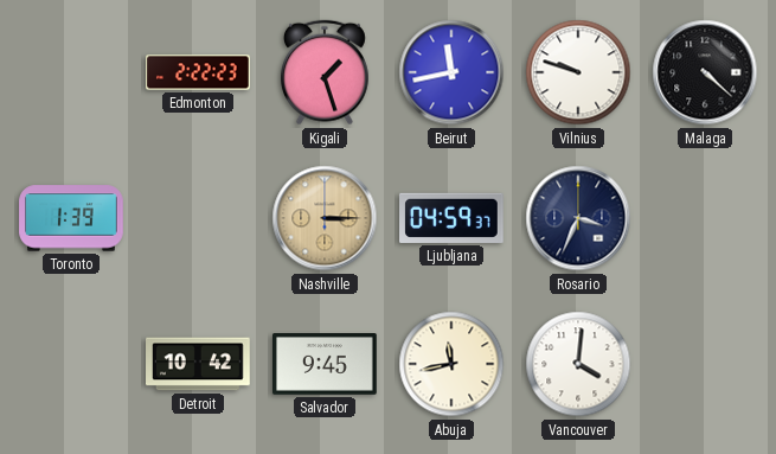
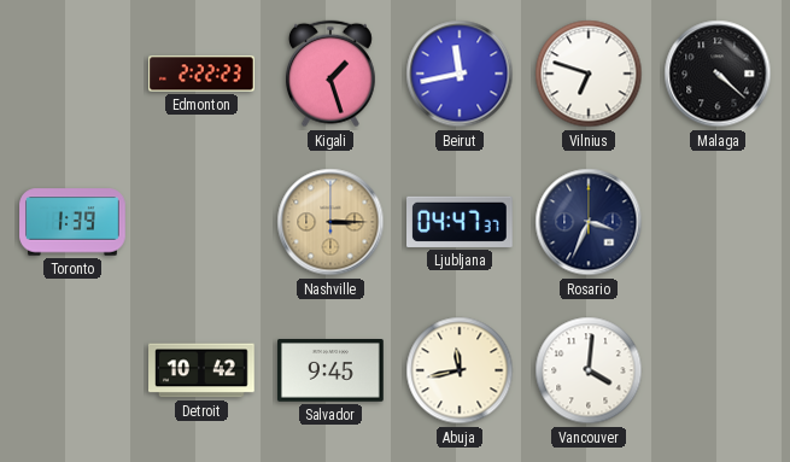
Vilnius: 9:48 -> 6:48
Ljubljana: 04:59 -> 04:47
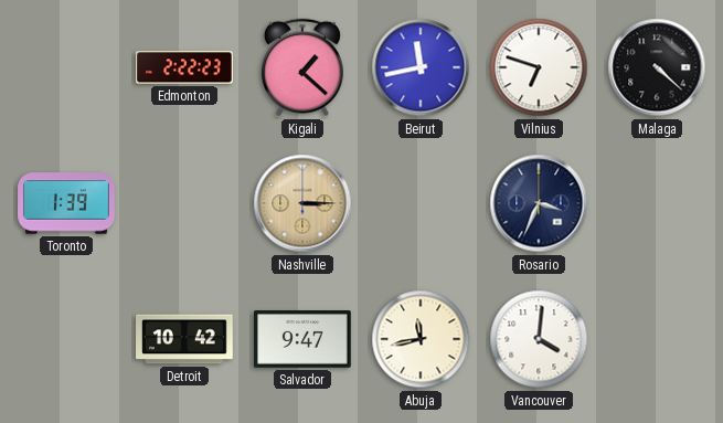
Kigali: 1:27 -> 1:22
Ljubljana: 04:47 -> none
Salvador: 9:45 -> 9:47
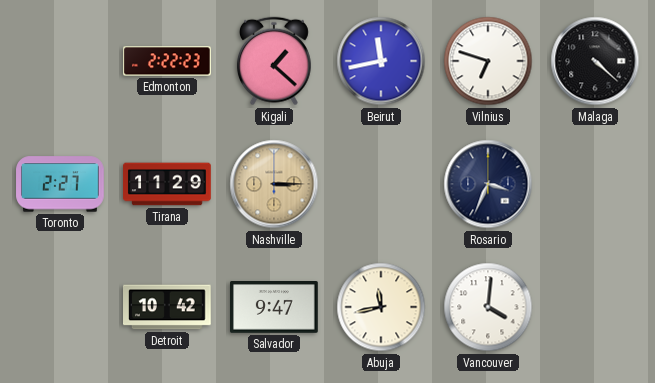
Toronto: 1:39 -> 2:27
Tirana: none -> 11:29
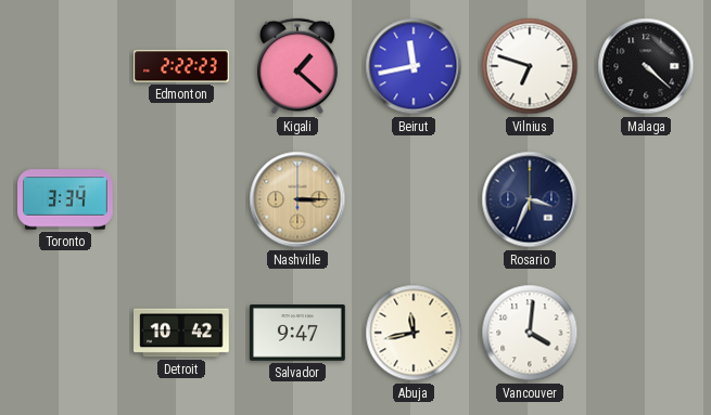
Toronto: 2:27 -> 3:34
Tirana: 11:29 -> none
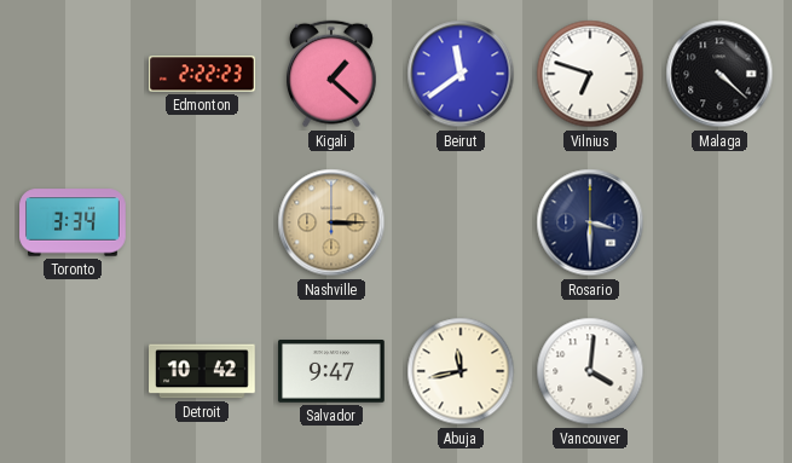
Beirut: 11:43 -> 11:39
Rosario: 3:34 -> 3:30
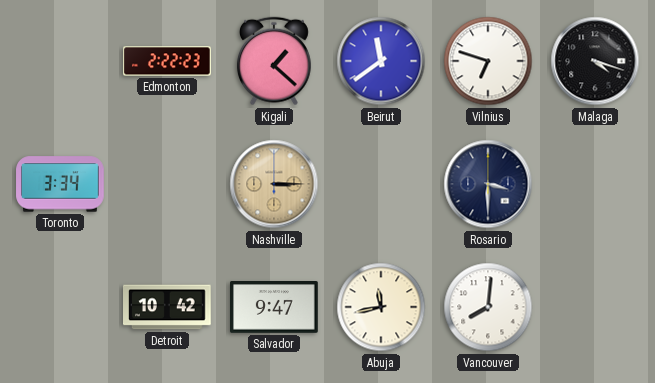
Malaga: 4:22 -> 4:18
Vancouver: 4:01 -> 8:01
